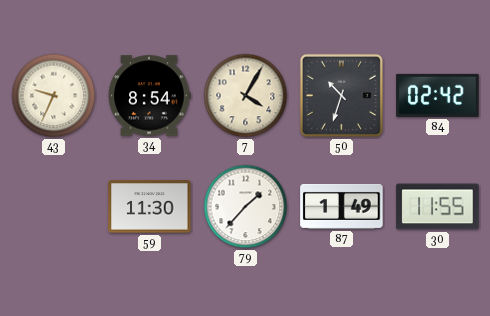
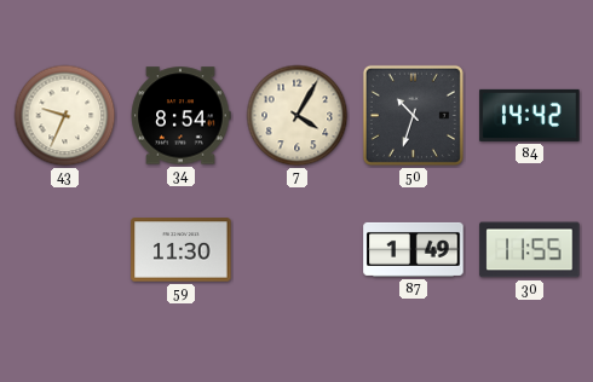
84: 02:42 -> 14:42
79: 1:37 -> none
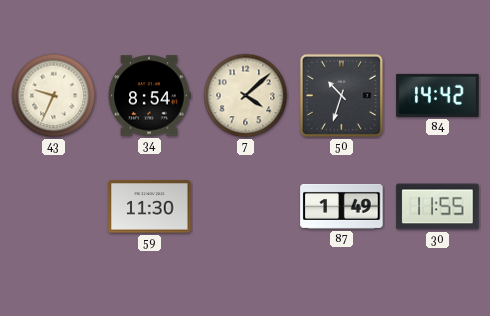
7: 4:05 -> 4:08
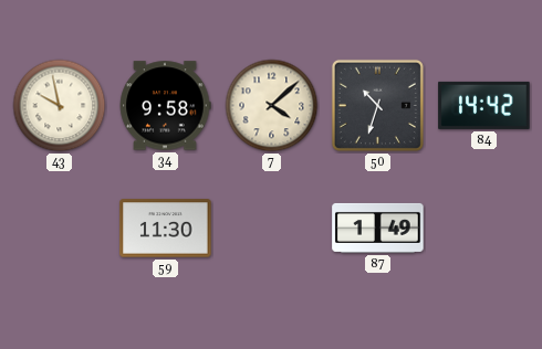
43: 9:34 -> 9:58
34: 8:54 -> 9:58
30: 11:55 -> none
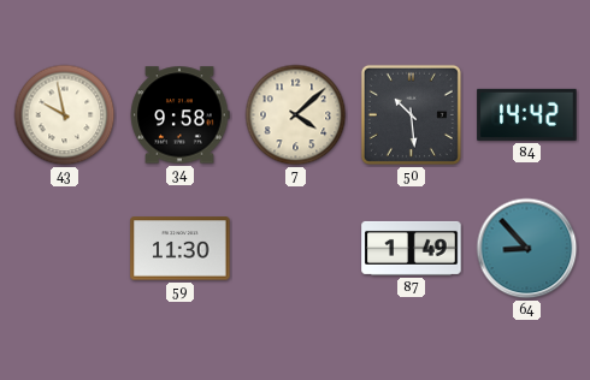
50: 10:33 -> 10:29
64: none -> 8:53
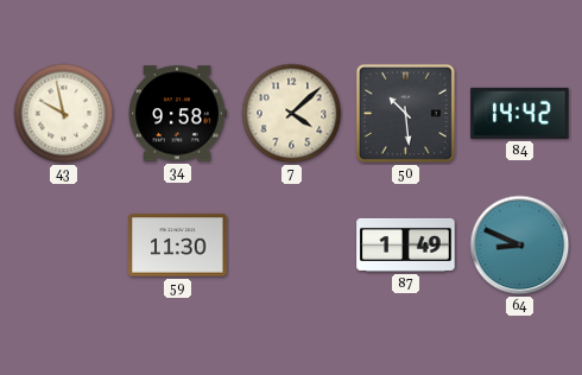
64: 8:53 -> 8:49
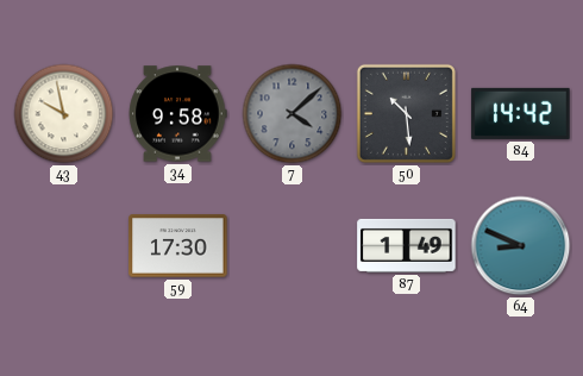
7 dial: cream -> grey
59: 11:30 -> 17:30
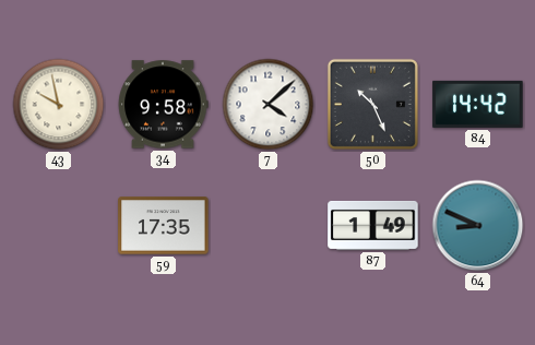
7 dial: grey -> white
50: 10:29 -> 10:26
59: 17:30 -> 17:35
